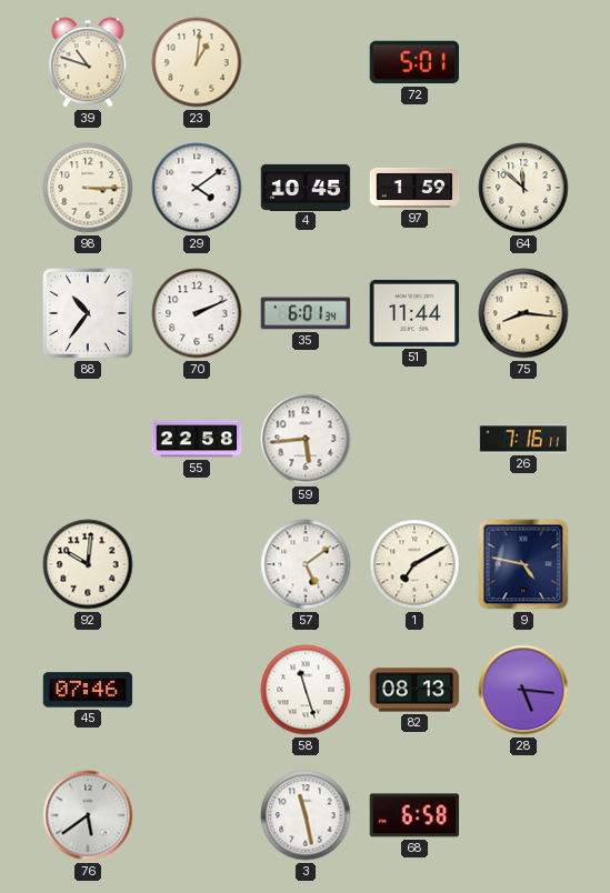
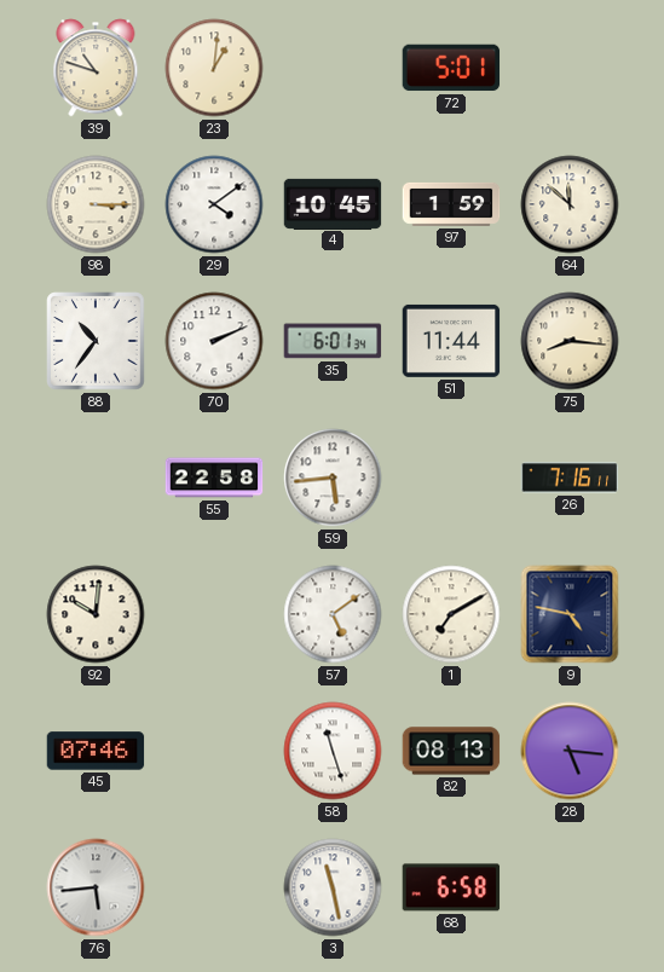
76: 5:39 -> 5:44
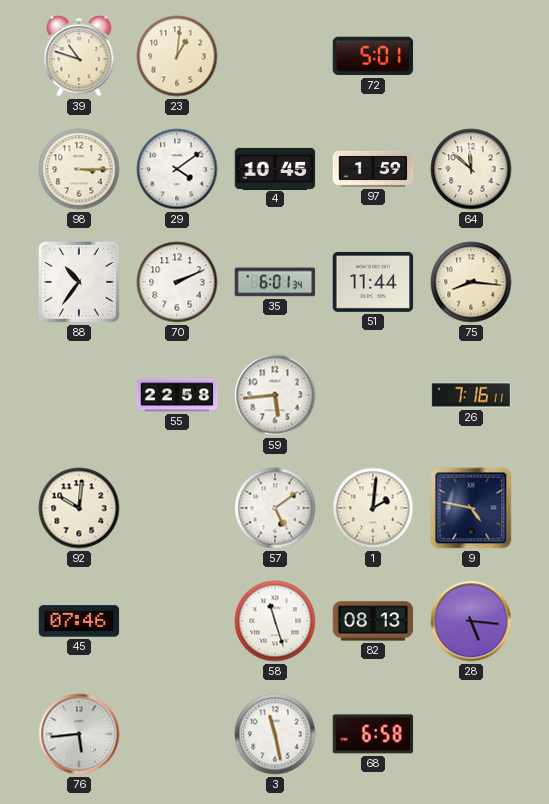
1: 7:10 -> 2:01
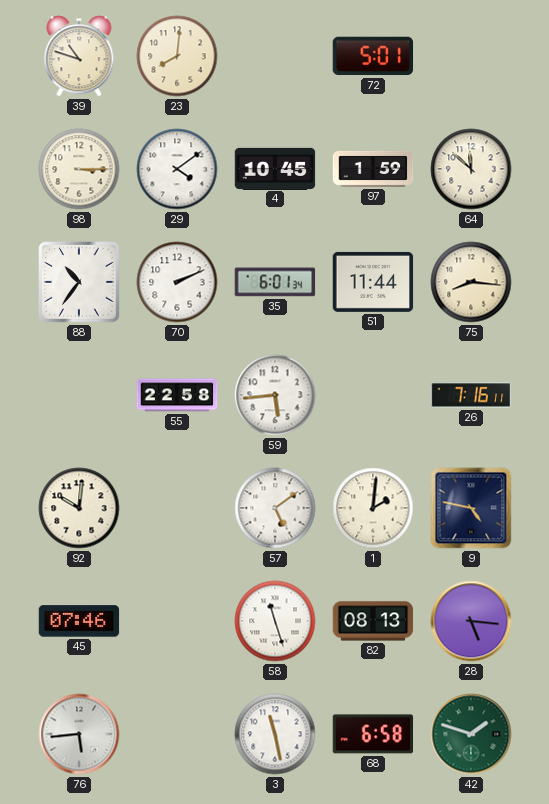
23: 1:01 -> 8:01
42: none -> 1:48
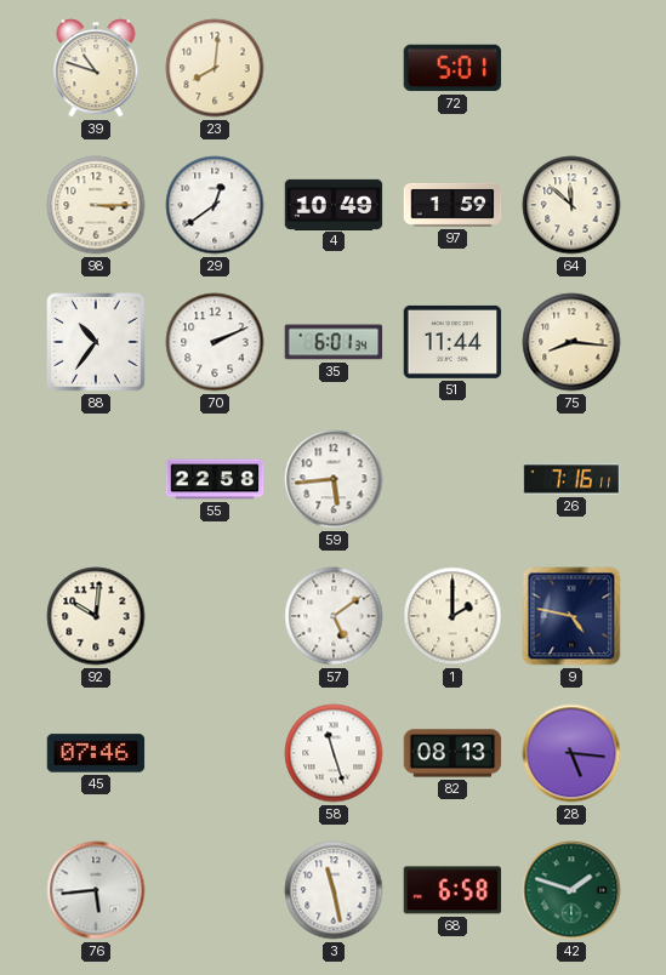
29: 4:09 -> 12:39
4: 10:45 -> 10:49
1: 2:01 -> 2:00
